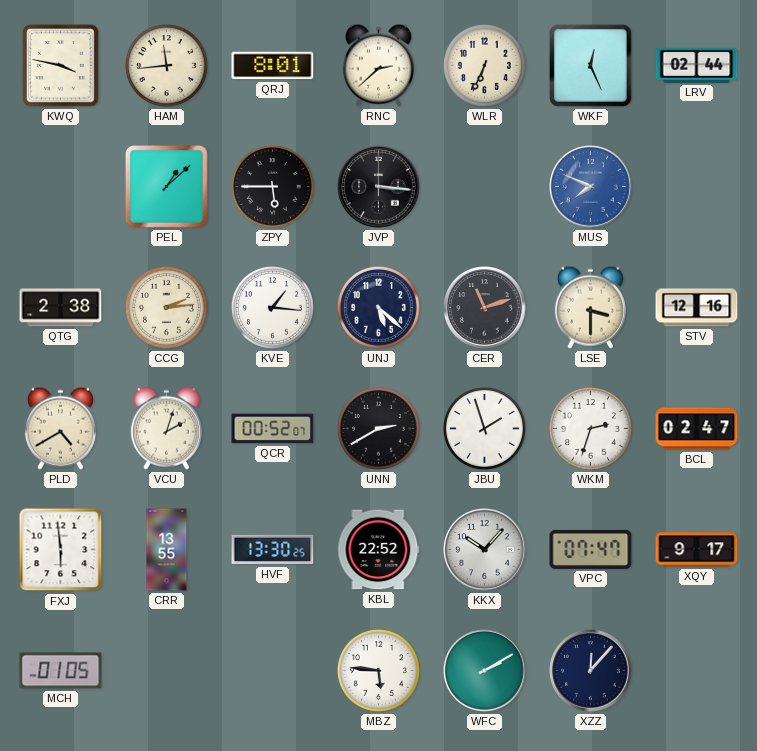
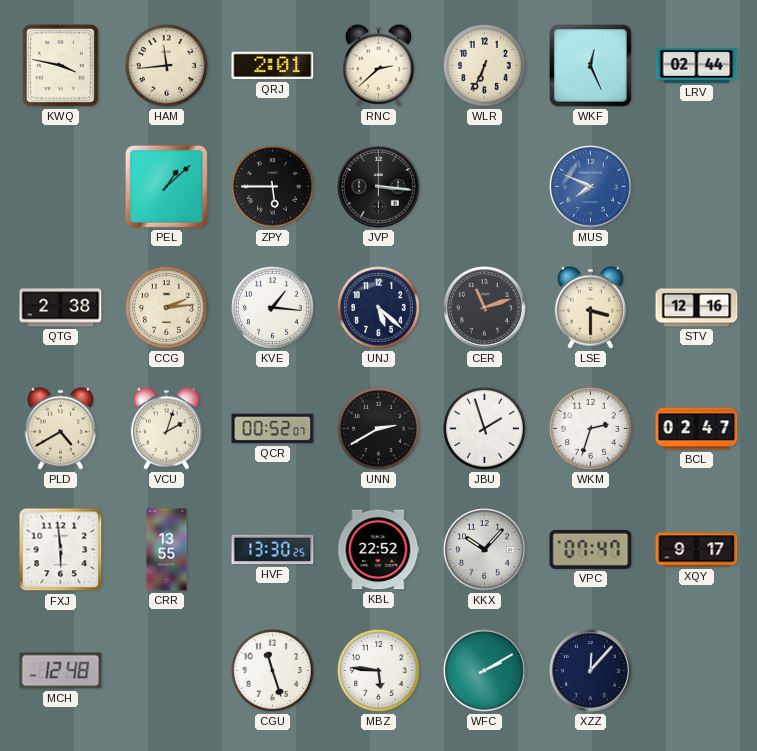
QRJ: 8:01 -> 2:01
MCH: 01:05 -> 12:48
CGU: none -> 11:27
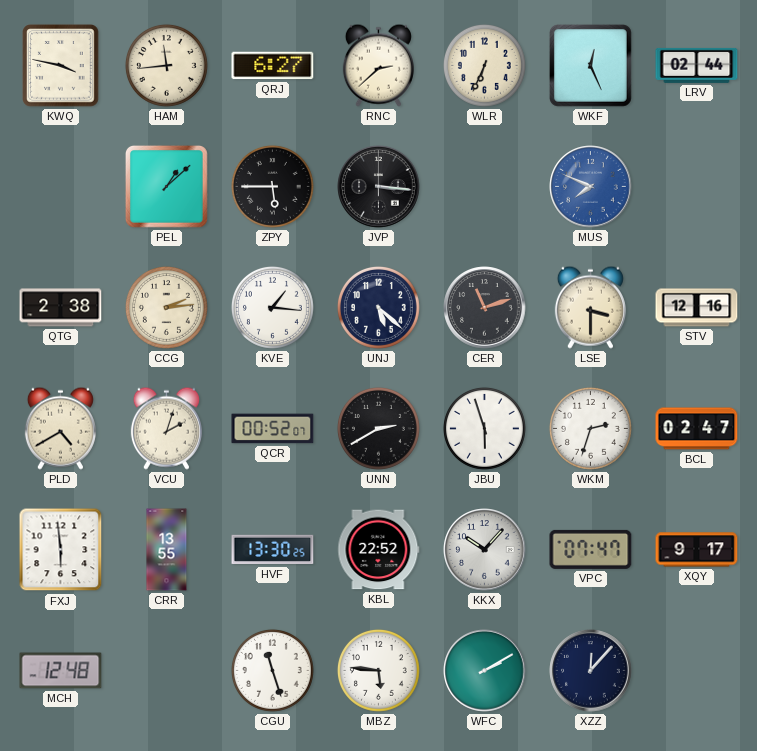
QRJ: 2:01 -> 6:27
JBU: 1:57 -> 5:57
